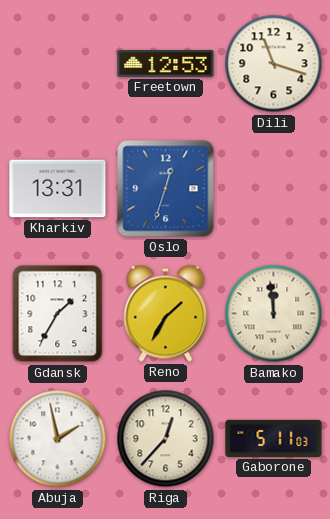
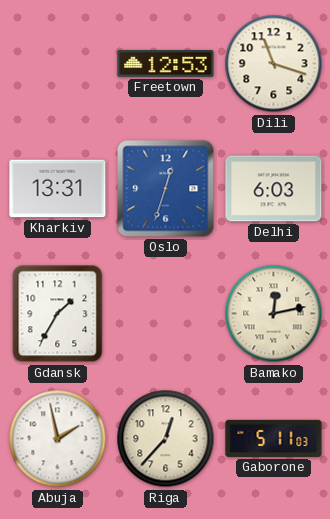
Delhi: none -> 6:03
Reno: 1:35 -> none
Bamako: 11:59 -> 12:13
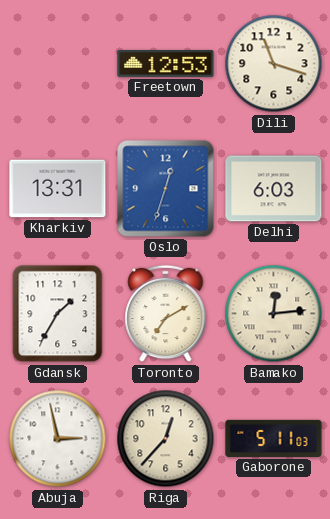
Toronto: none -> 7:10
Bamako: 12:13 -> 12:14
Abuja: 1:58 -> 2:58
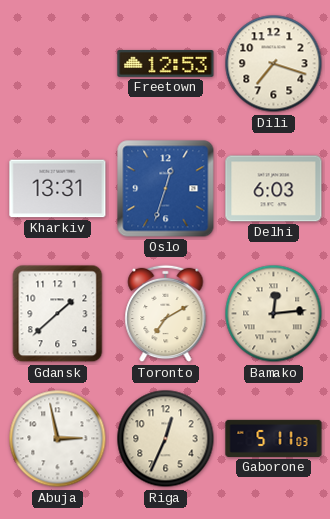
Dili: 11:18 -> 7:18
Gdansk: 1:35 -> 1:38
Riga: 12:37 -> 12:34
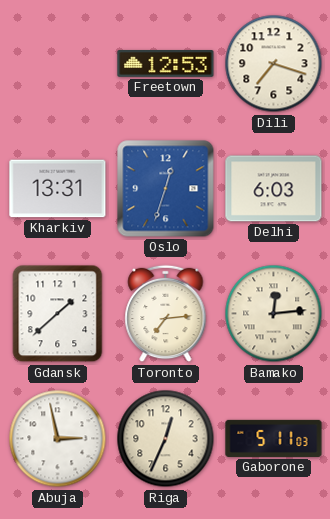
Toronto: 7:10 -> 7:14
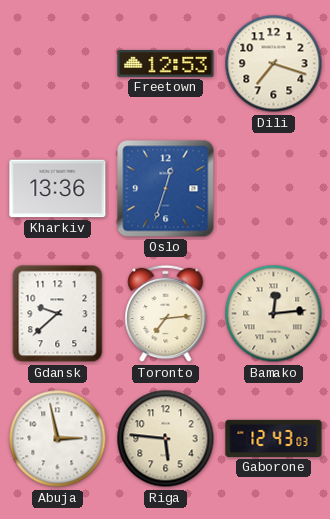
Kharkiv: 13:31 -> 13:36
Delhi: 6:03 -> none
Gdansk: 1:38 -> 9:38
Riga: 12:34 -> 5:46
Gaborone: 5:11 -> 12:43
